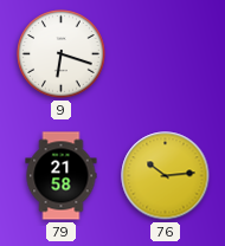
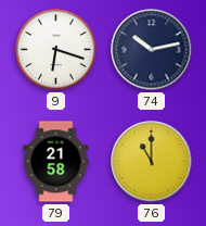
74: none -> 10:13
76: 10:14 -> 11:00
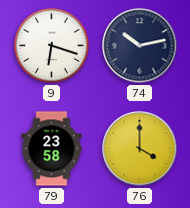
79: 21:58 -> 23:58
76: 11:00 -> 4:00
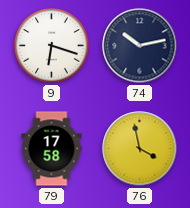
79: 23:58 -> 17:58
76: 4:00 -> 3:58
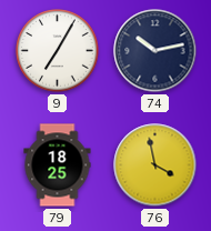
9: 6:18 -> 7:05
79: 17:58 -> 18:25
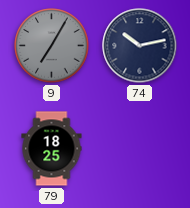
9 dial: white -> grey
76: 3:58 -> none
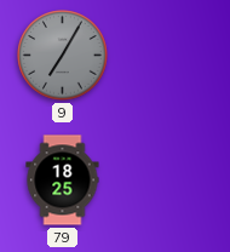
74: 10:13 -> none
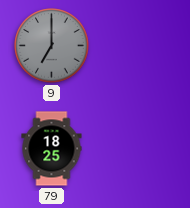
9: 7:05 -> 7:00
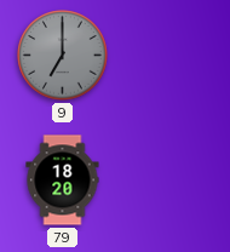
79: 18:25 -> 18:20
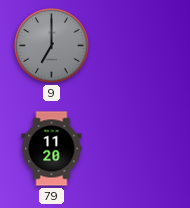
79: 18:20 -> 11:20
